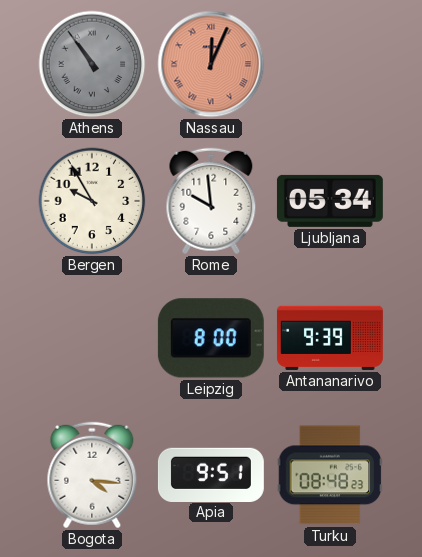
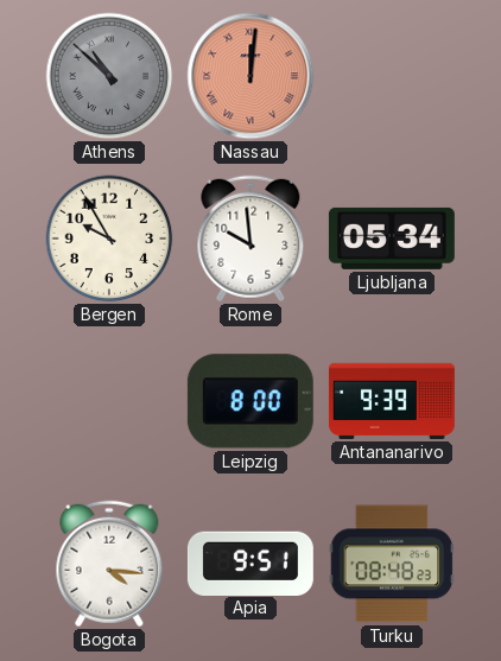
Athens: 10:54 -> 10:52
Nassau: 12:04 -> 12:01
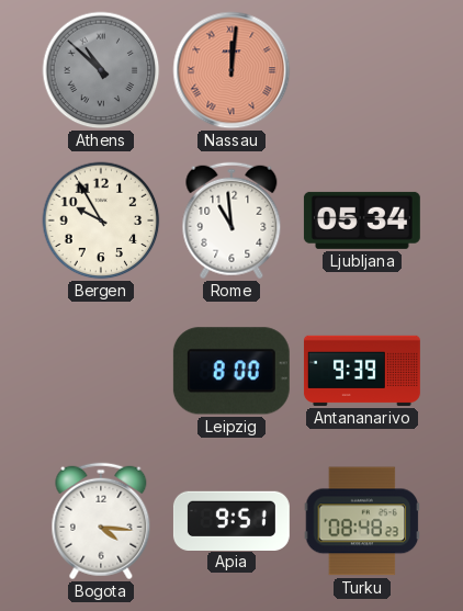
Rome: 9:59 -> 10:59
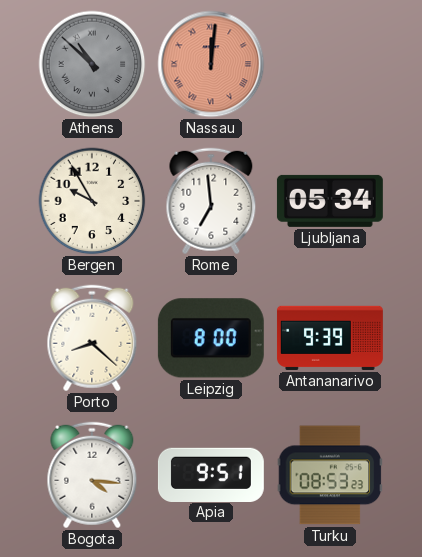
Rome: 10:59 -> 6:59
Porto: none -> 8:22
Turku: 08:48 -> 08:53
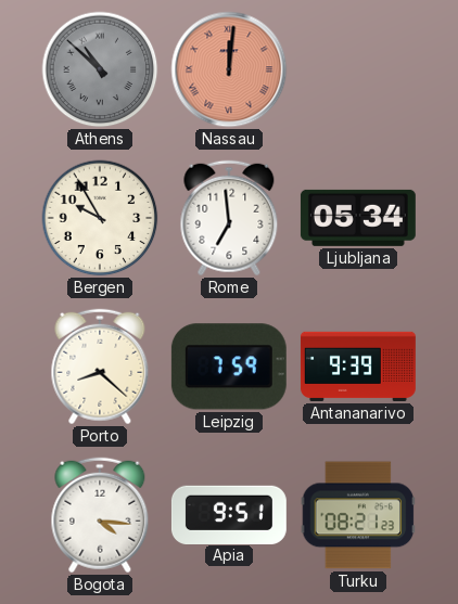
Leipzig: 8:00 -> 7:59
Turku: 08:53 -> 08:21
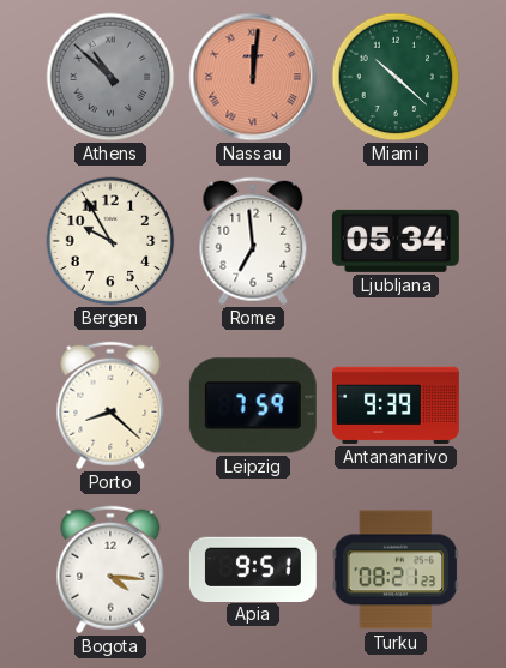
Miami: none -> 10:22
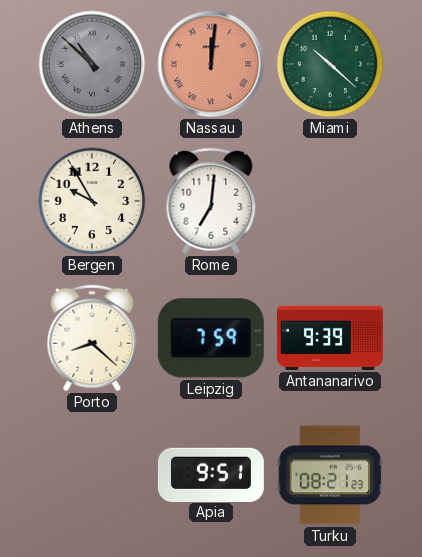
Rome: 6:59 -> 7:01
Ljubljana: 05:34 -> none
Bogota: 4:16 -> none
